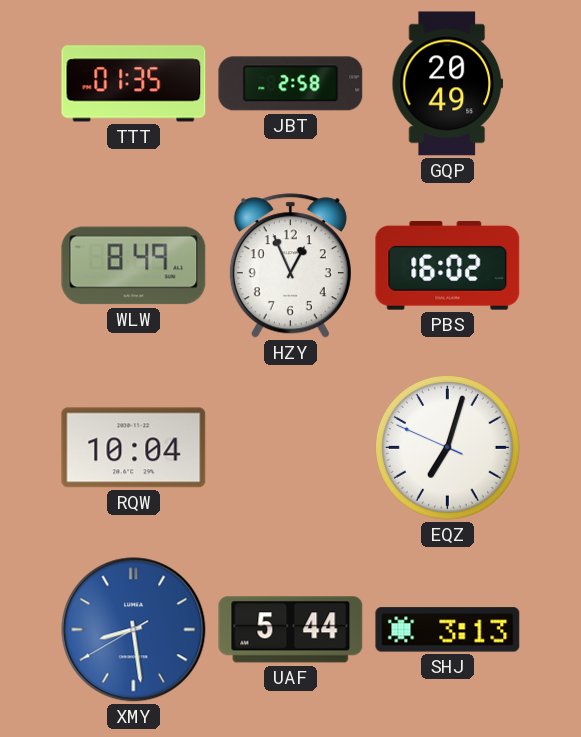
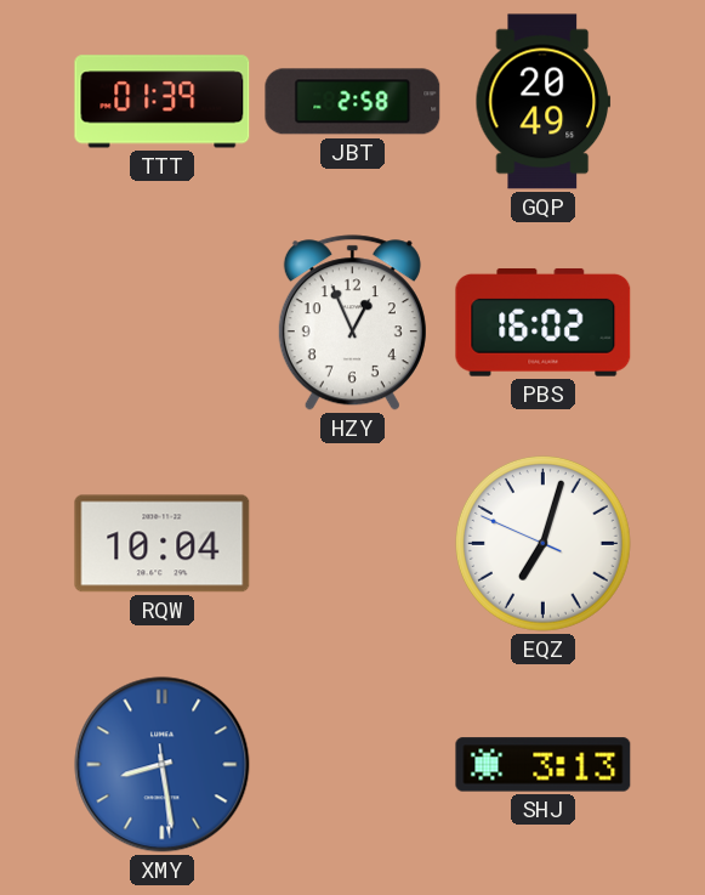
TTT: 01:35 -> 01:39
WLW: 8:49 -> none
XMY: 8:28:40 -> 8:28:29
UAF: 5:44 -> none
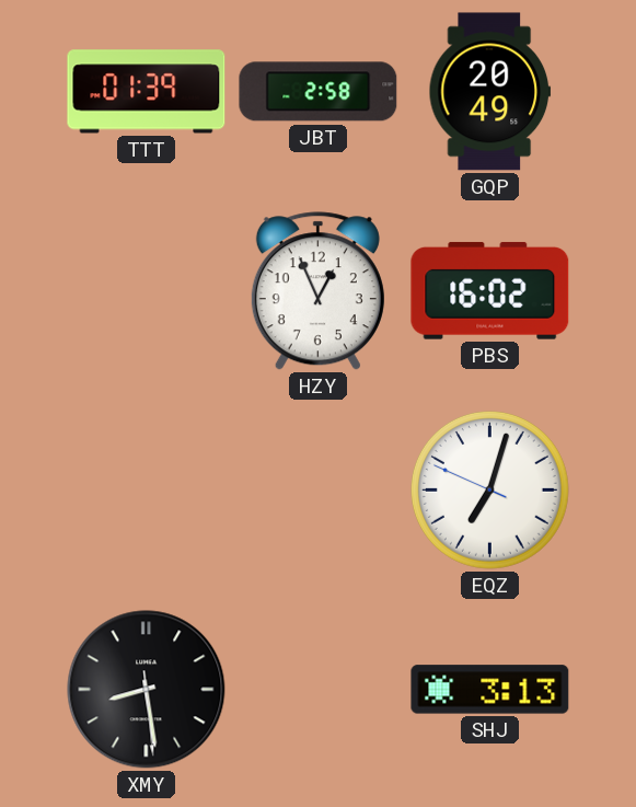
RQW: 10:04 -> none
XMY dial: blue -> black
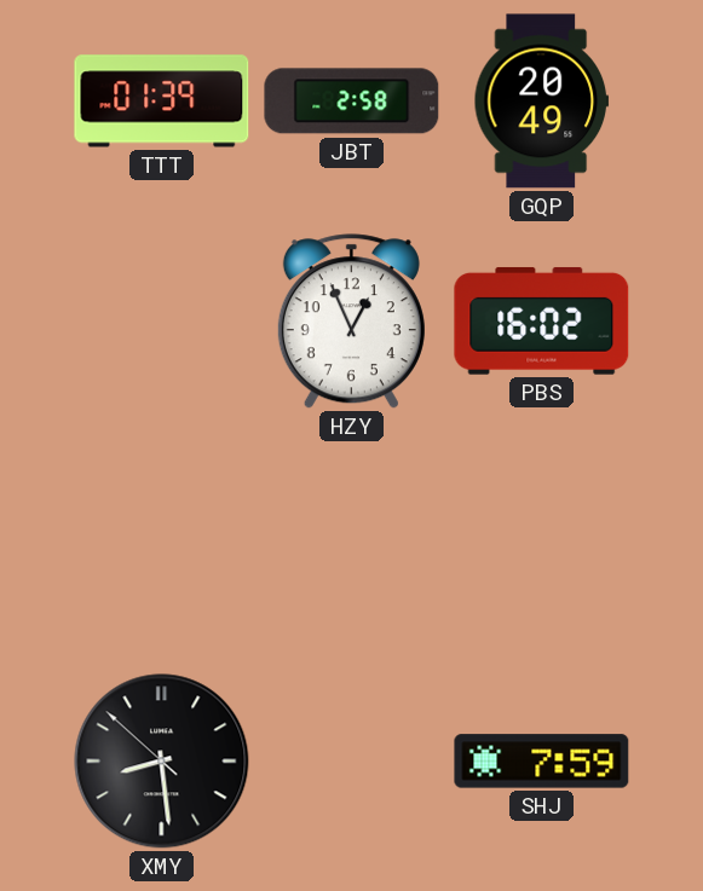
EQZ: 7:02 -> none
XMY: 8:28:29 -> 8:28:52
SHJ: 3:13 -> 7:59
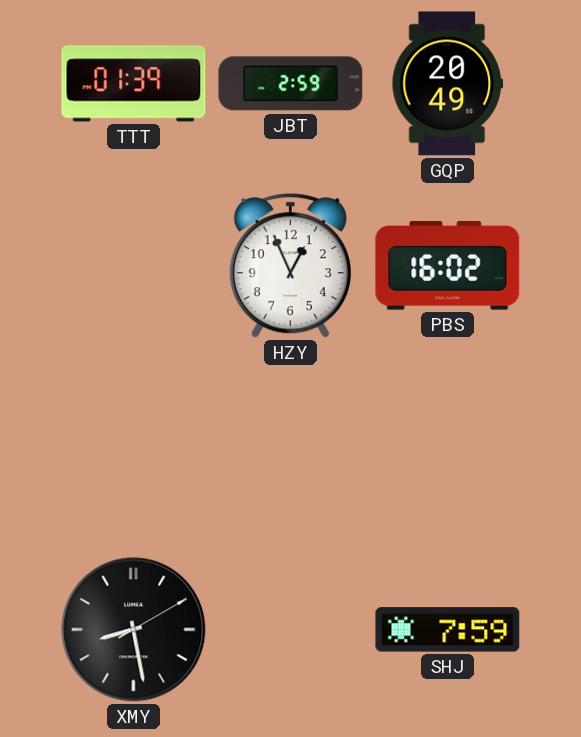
JBT: 2:58 -> 2:59
XMY: 8:28:52 -> 8:28:10
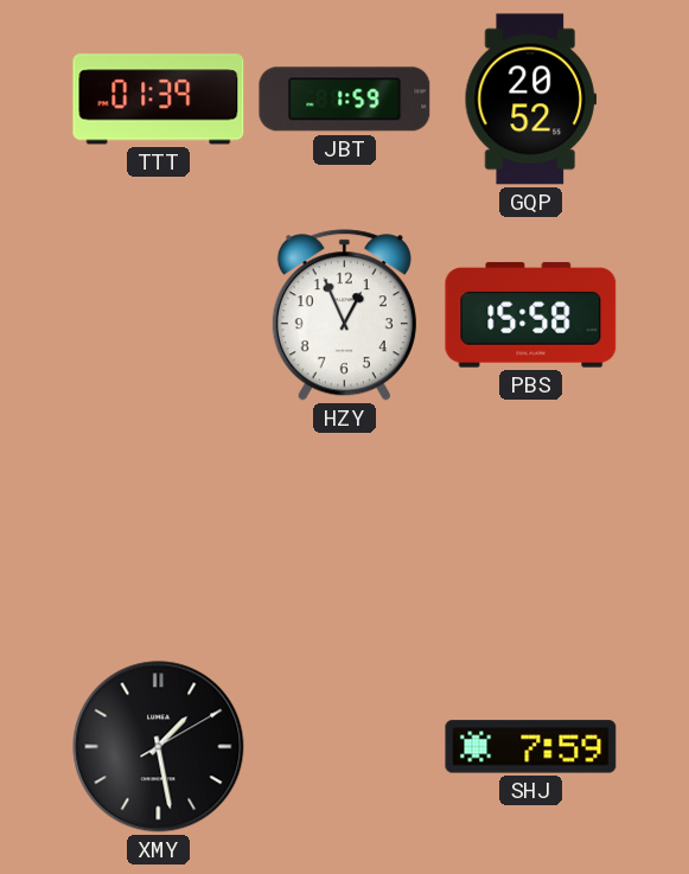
JBT: 2:59 -> 1:59
GQP: 20:49 -> 20:52
PBS: 16:02 -> 15:58
XMY: 8:28 -> 1:28
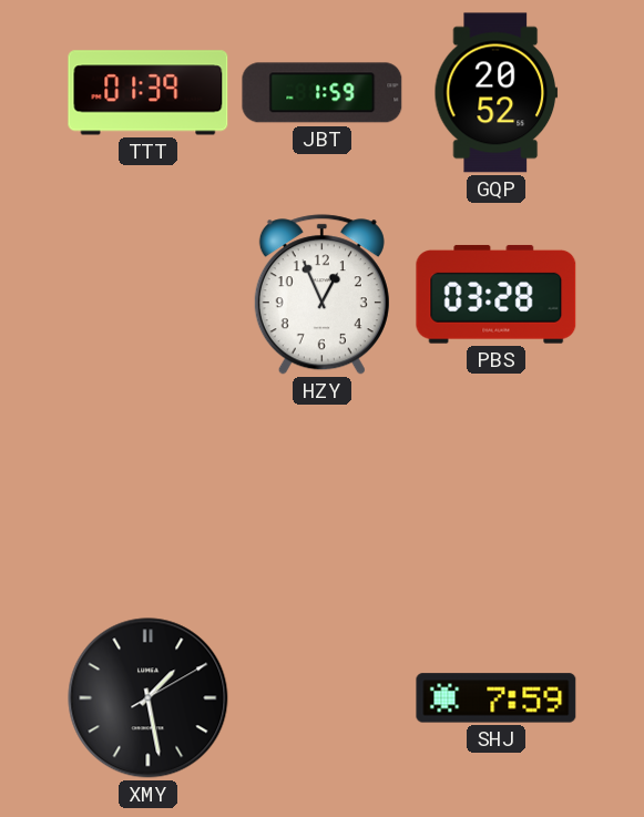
PBS: 15:58 -> 03:28
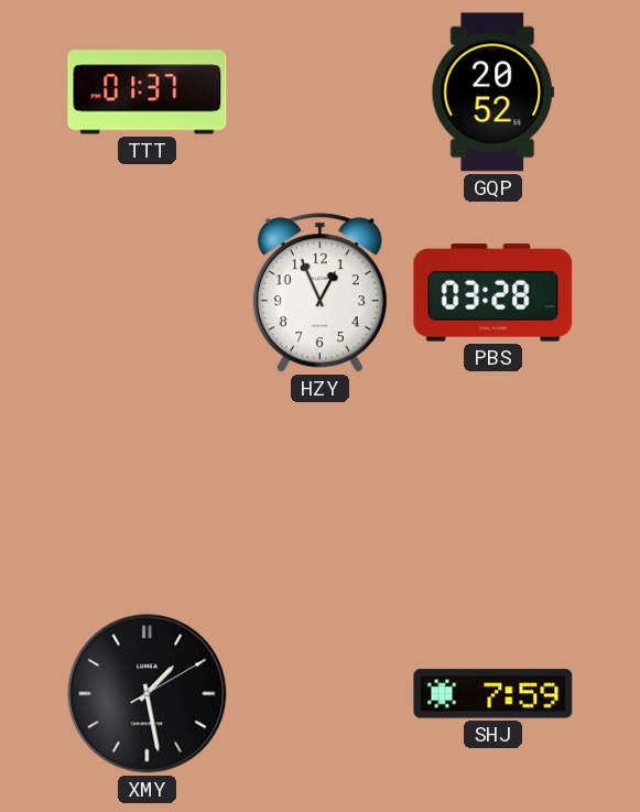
TTT: 01:39 -> 01:37
JBT: 1:59 -> none
